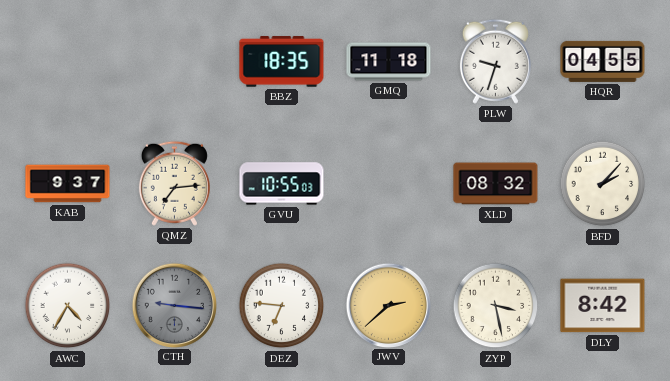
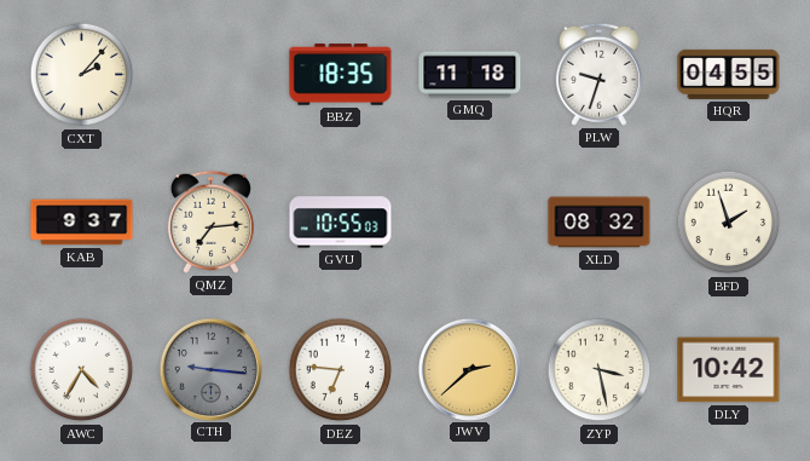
CXT: none -> 2:07
BFD: 2:07 -> 1:57
DLY: 8:42 -> 10:42
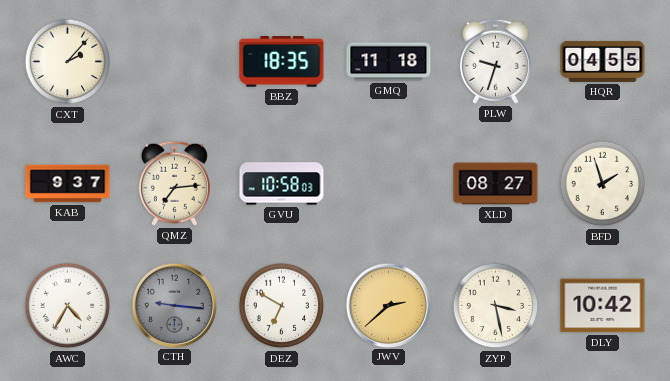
GVU: 10:55 -> 10:58
XLD: 08:32 -> 08:27
DEZ: 6:46 -> 6:50
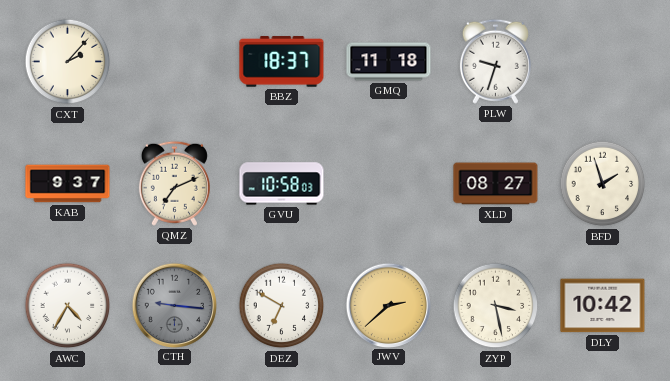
BBZ: 18:35 -> 18:37
HQR: 04:55 -> none
QMZ: 7:14 -> 7:11
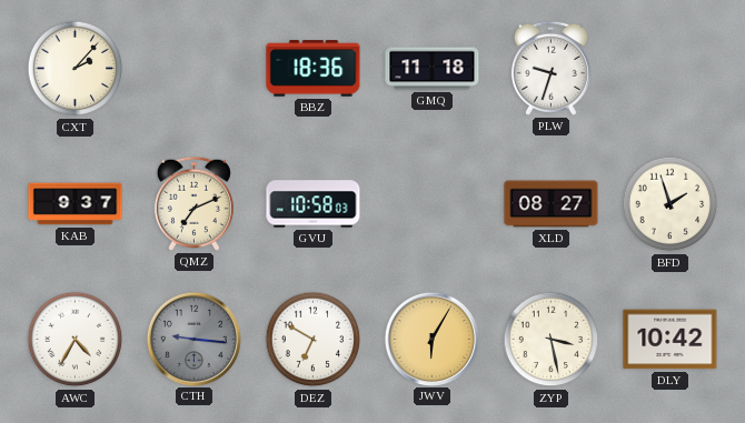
BBZ: 18:37 -> 18:36
JWV: 2:38 -> 6:05
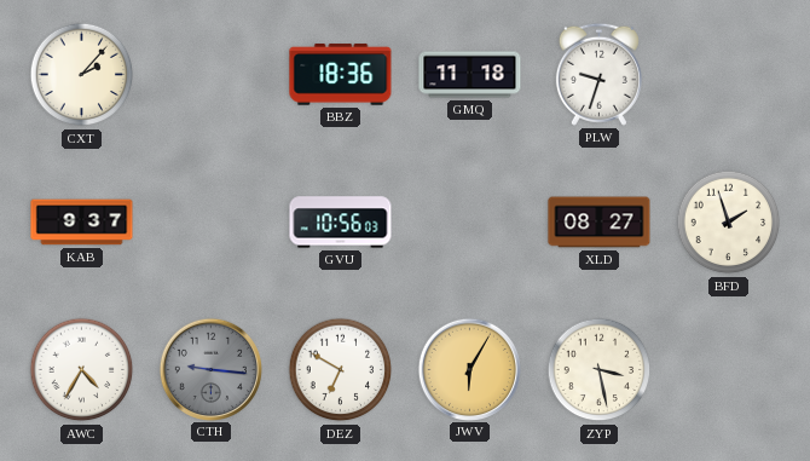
QMZ: 7:11 -> none
GVU: 10:58 -> 10:56
DLY: 10:42 -> none
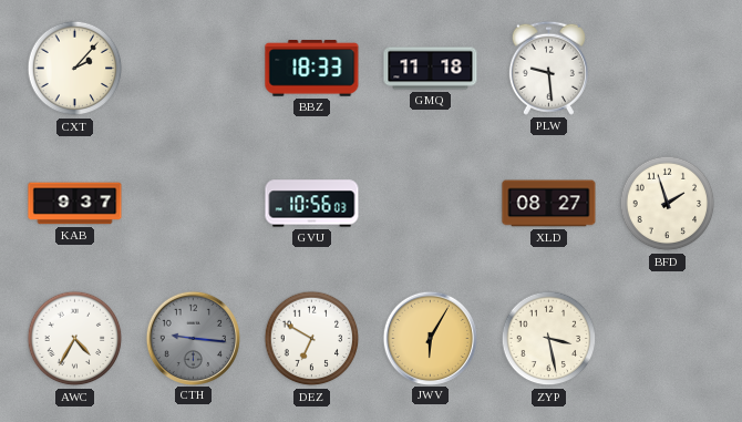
BBZ: 18:36 -> 18:33
PLW: 9:33 -> 9:29
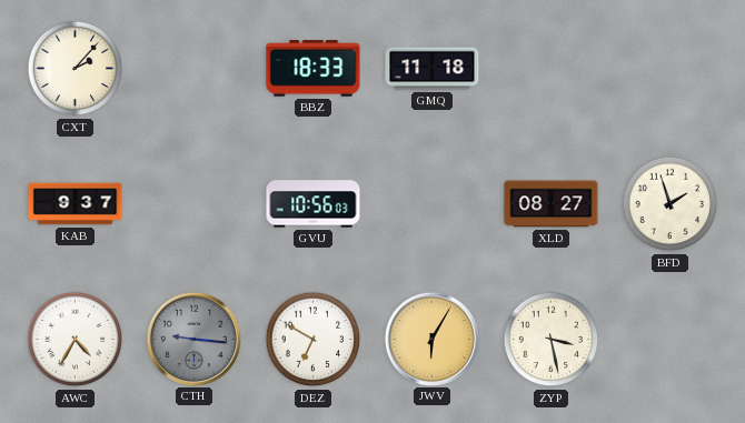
PLW: 9:29 -> none
